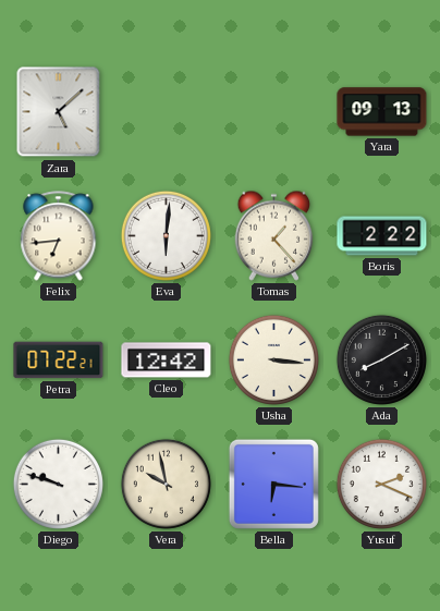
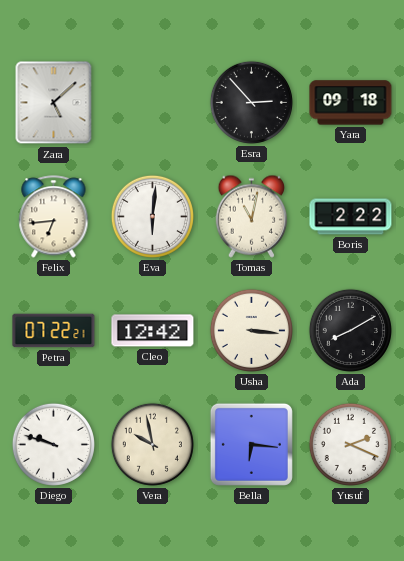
Esra: none -> 2:53
Yara: 09:13 -> 09:18
Tomas: 1:23 -> 11:02
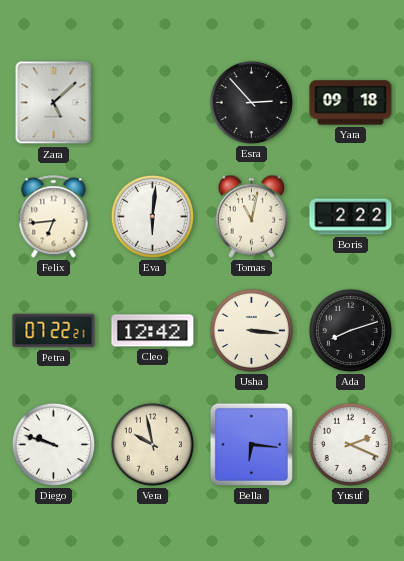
Ada: 8:10 -> 8:12
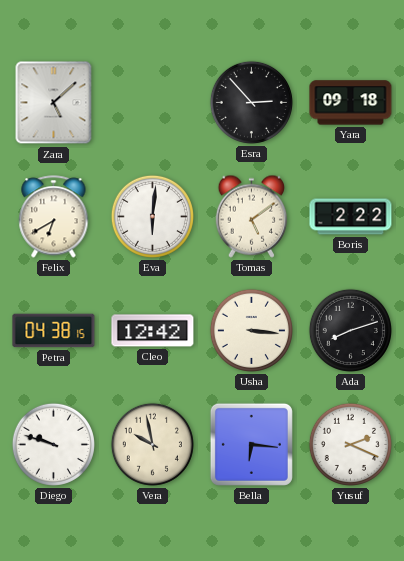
Felix: 6:44 -> 6:40
Tomas: 11:02 -> 5:09
Petra: 07:22 -> 04:38
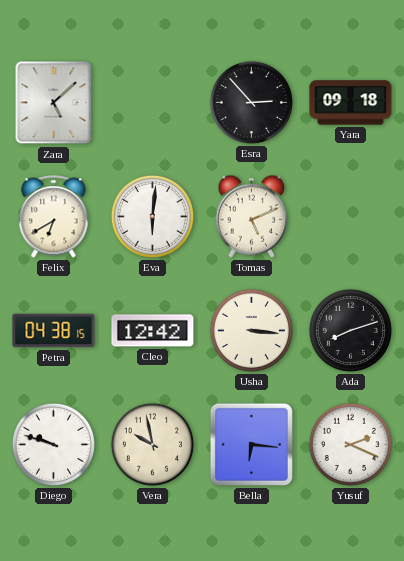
Tomas: 5:09 -> 5:11
Boris: 2:22 -> none
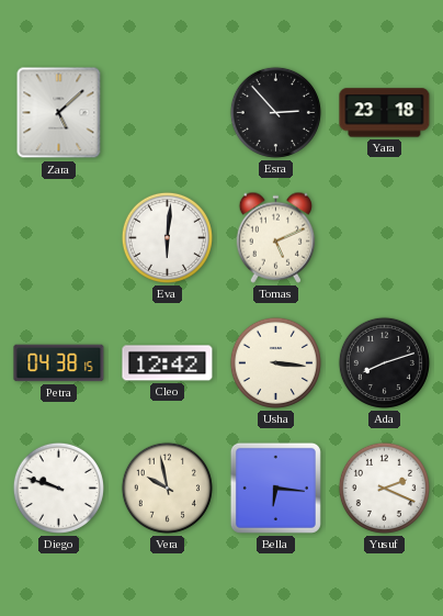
Yara: 09:18 -> 23:18
Felix: 6:40 -> none
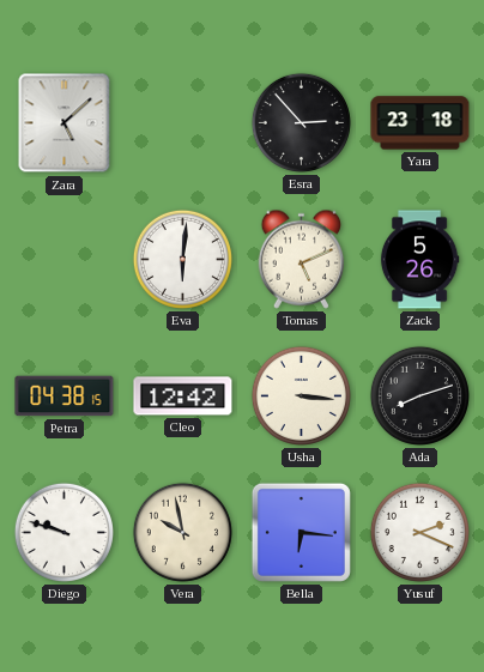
Zack: none -> 5:26
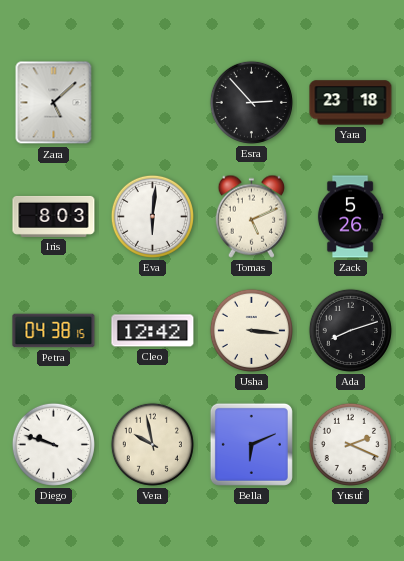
Iris: none -> 8:03
Bella: 6:16 -> 6:11
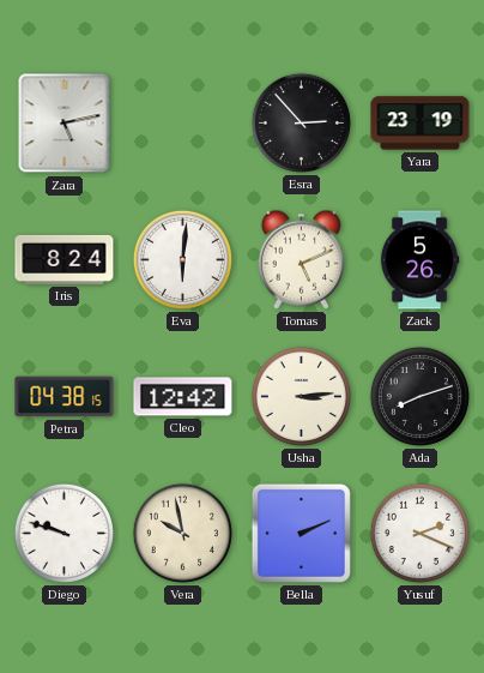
Zara: 5:08 -> 5:13
Yara: 23:18 -> 23:19
Iris: 8:03 -> 8:24
Usha: 3:16 -> 3:14
Bella: 6:11 -> 2:11
